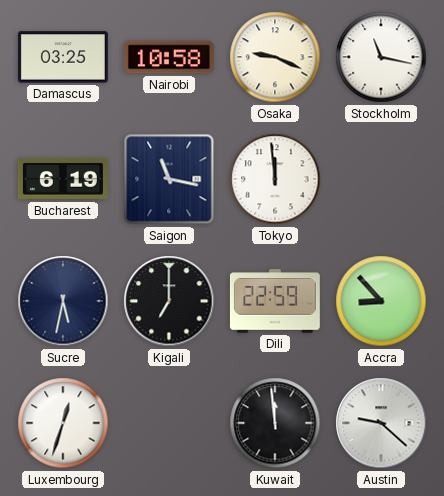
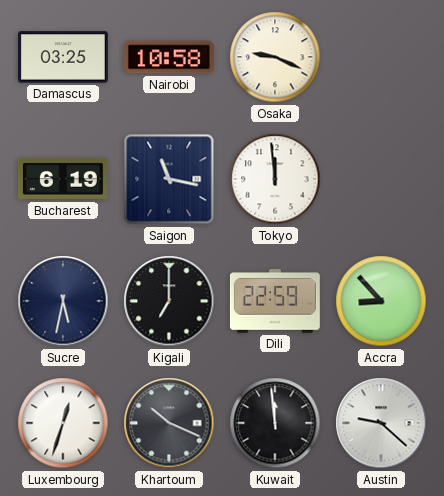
Stockholm: 11:17 -> none
Khartoum: none -> 10:19
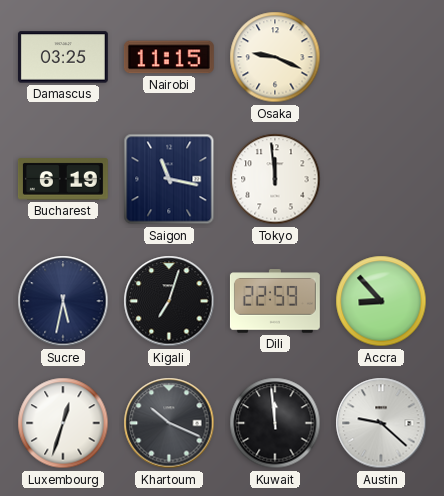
Nairobi: 10:58 -> 11:15
Kigali: 7:00 -> 7:03
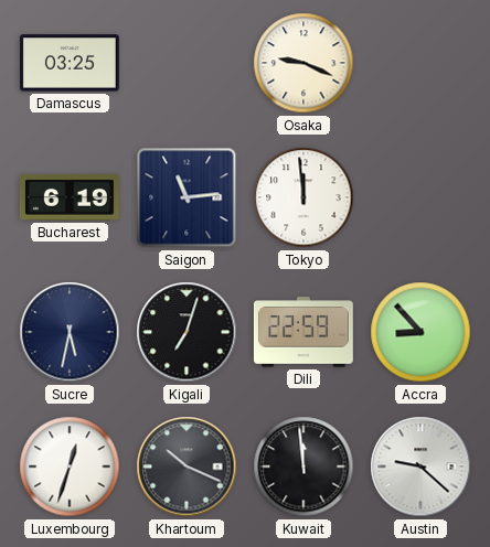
Nairobi: 11:15 -> none
Saigon: 11:17 -> 11:14
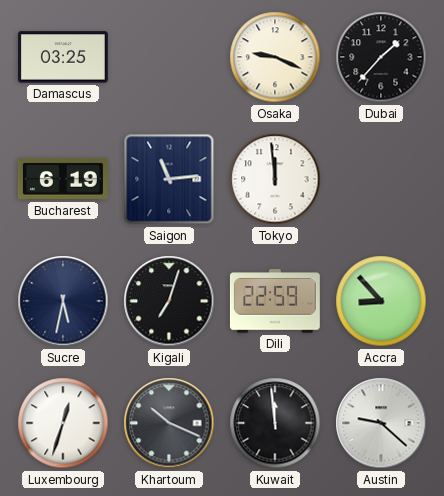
Dubai: none -> 1:37
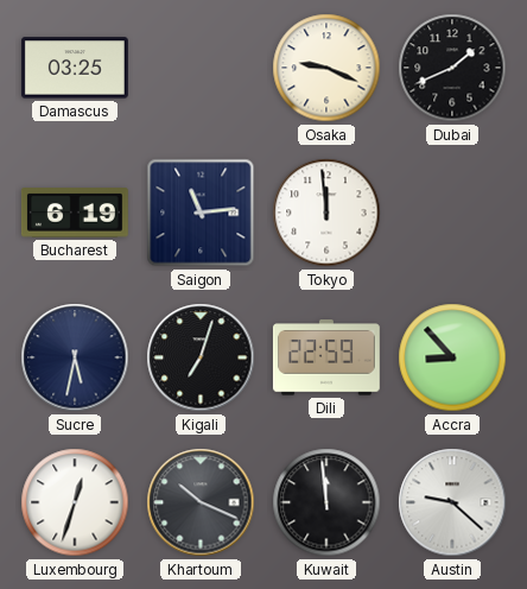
Dubai: 1:37 -> 1:41
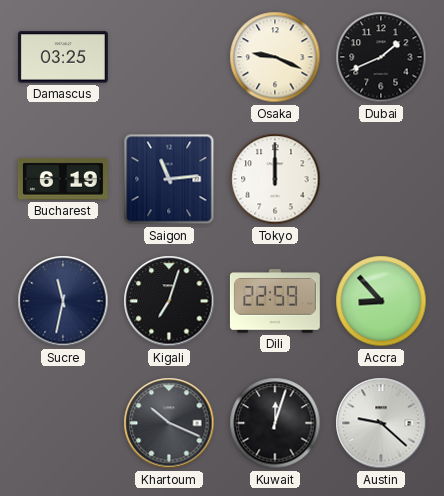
Tokyo: 11:59 -> 12:00
Sucre: 5:32 -> 11:32
Luxembourg: 12:33 -> none
Kuwait: 11:59 -> 12:03
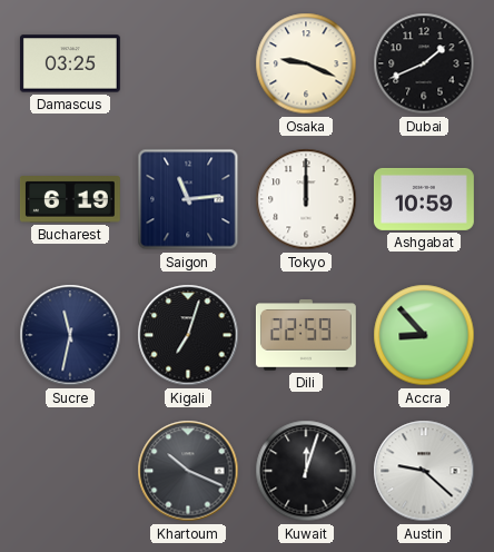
Ashgabat: none -> 10:59
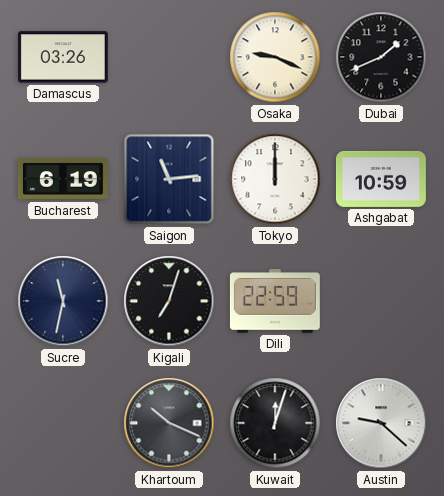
Damascus: 03:25 -> 03:26
Accra: 8:53 -> none
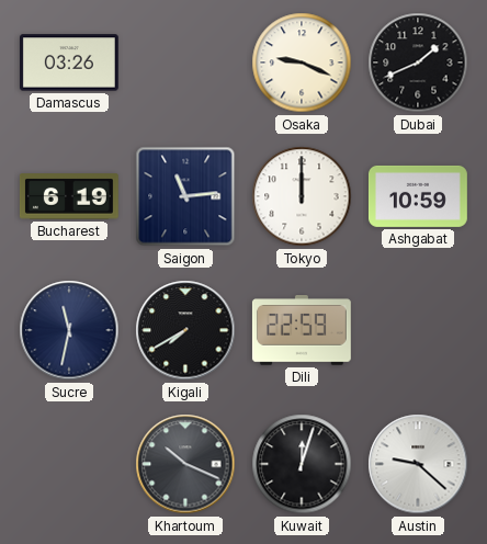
Kigali: 7:03 -> 7:40
